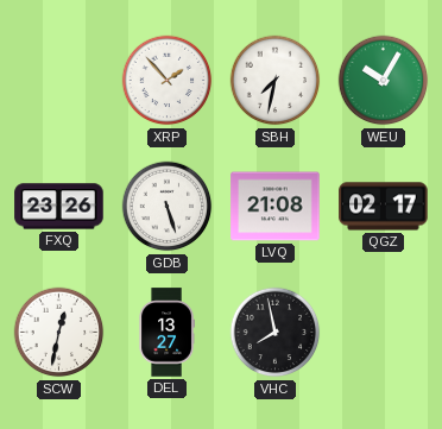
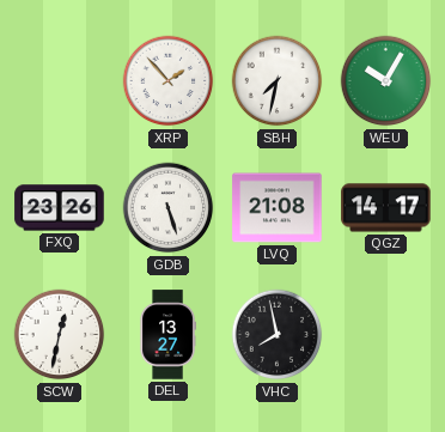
QGZ: 02:17 -> 14:17
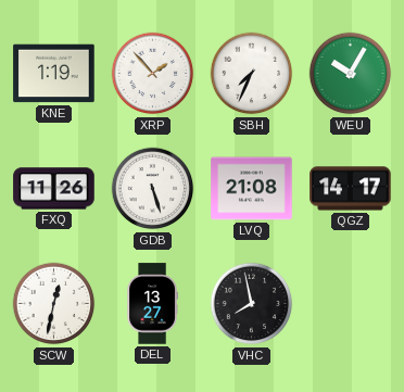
KNE: none -> 1:19
SBH: 7:32 -> 7:34
FXQ: 23:26 -> 11:26
